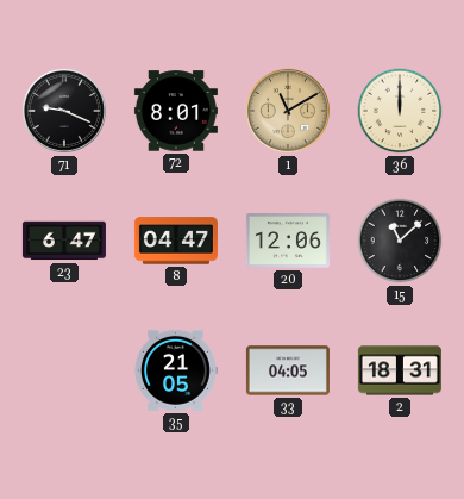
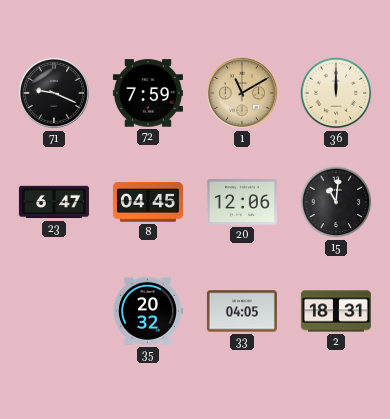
72: 8:01 -> 7:59
8: 04:47 -> 04:45
15: 11:08 -> 11:01
35: 21:05 -> 20:32
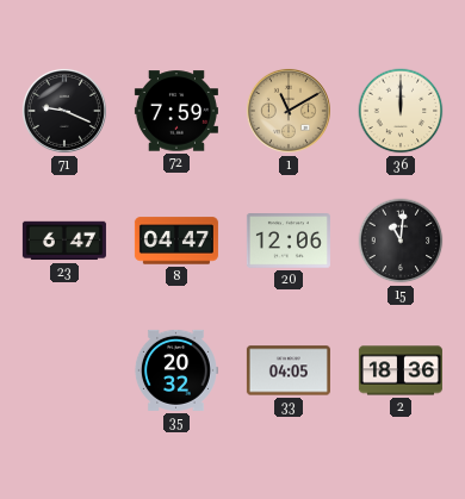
8: 04:45 -> 04:47
2: 18:31 -> 18:36
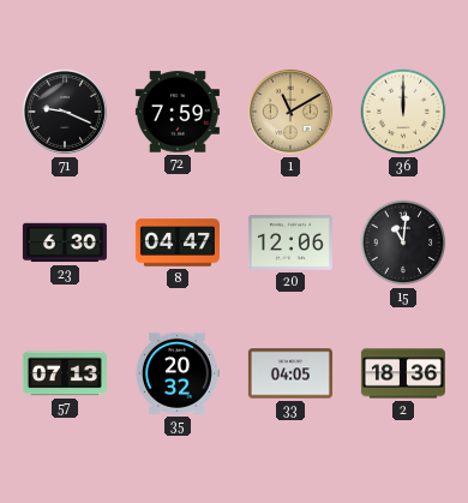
23: 6:47 -> 6:30
57: none -> 07:13
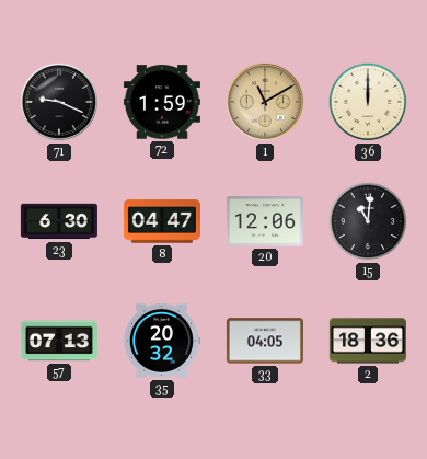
72: 7:59 -> 1:59
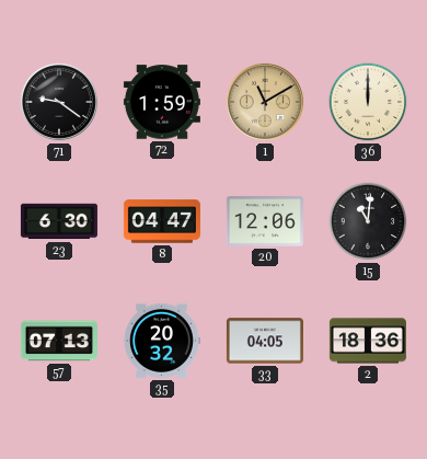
71: 9:19 -> 9:21
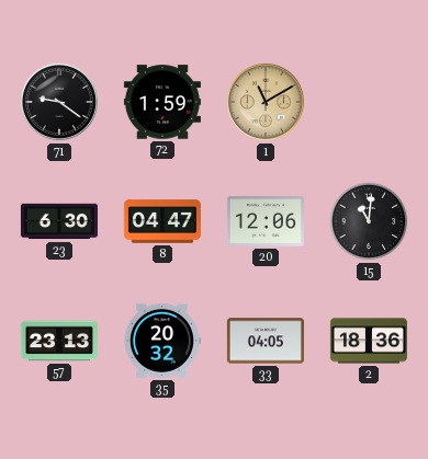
36: 12:00 -> none
57: 07:13 -> 23:13
